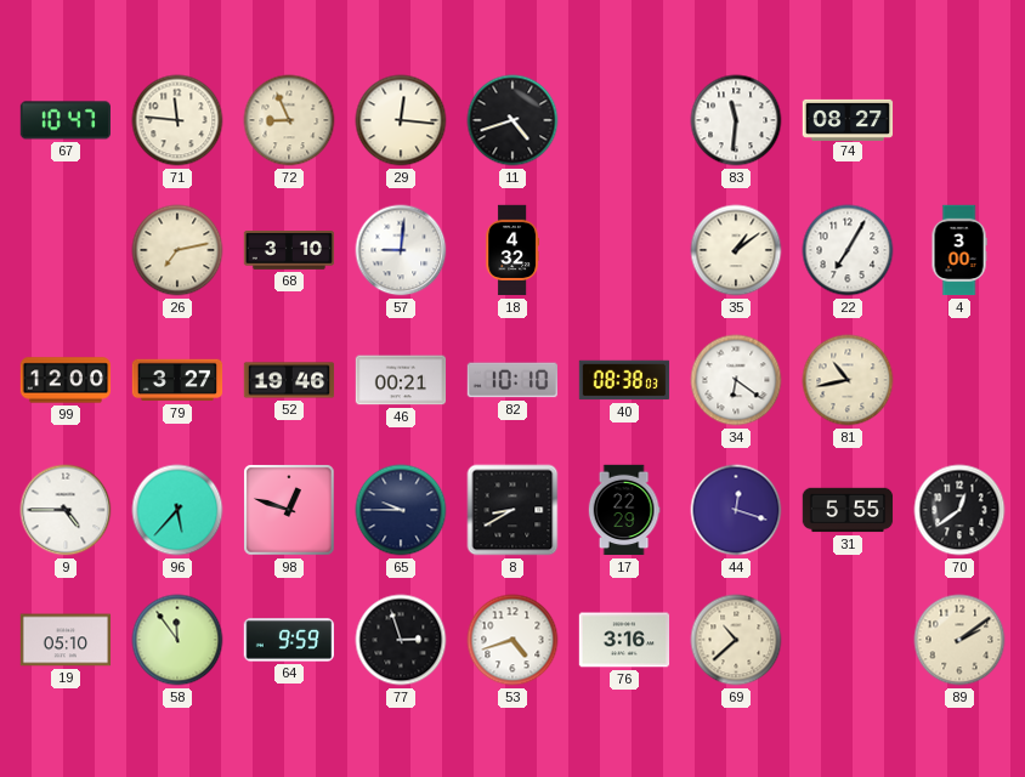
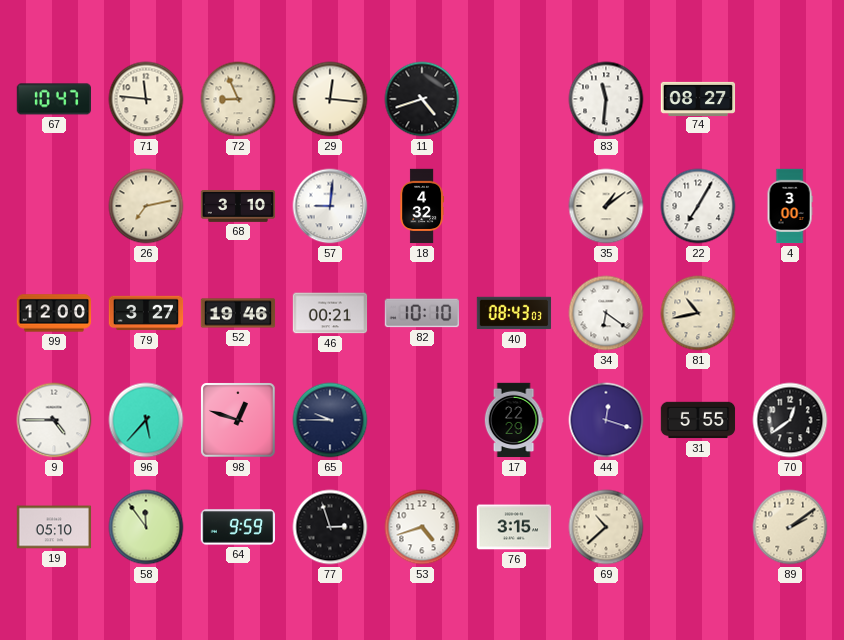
40: 08:38 -> 08:43
8: 8:40 -> none
76: 3:16 -> 3:15
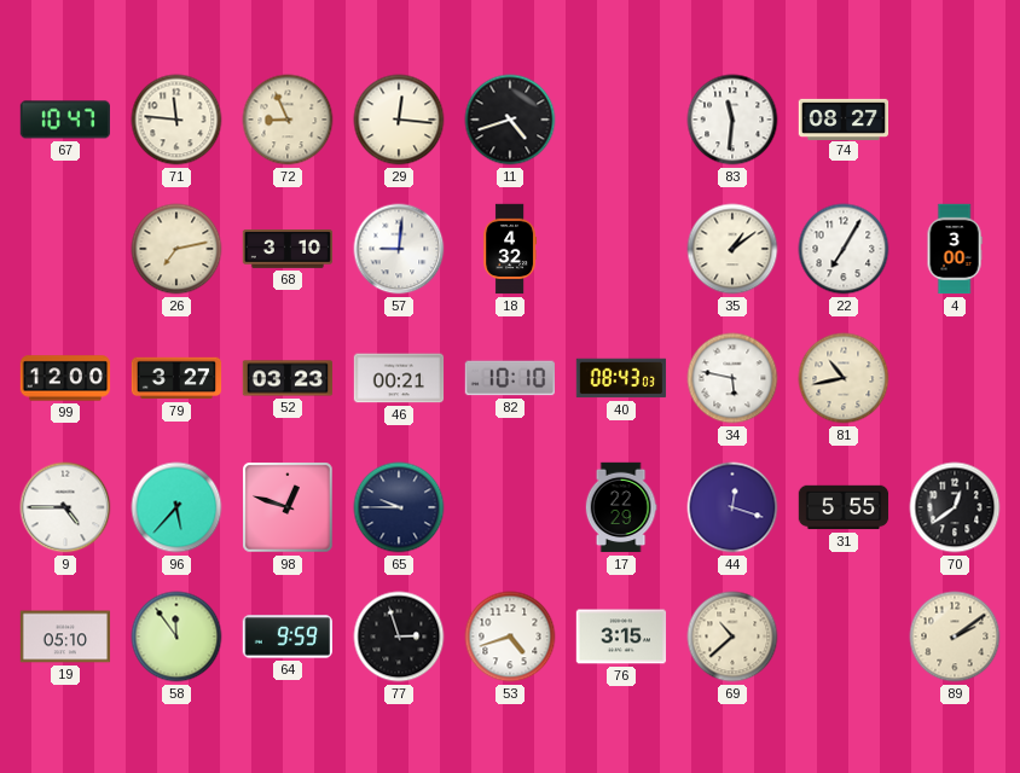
52: 19:46 -> 03:23
34: 6:21 -> 5:47
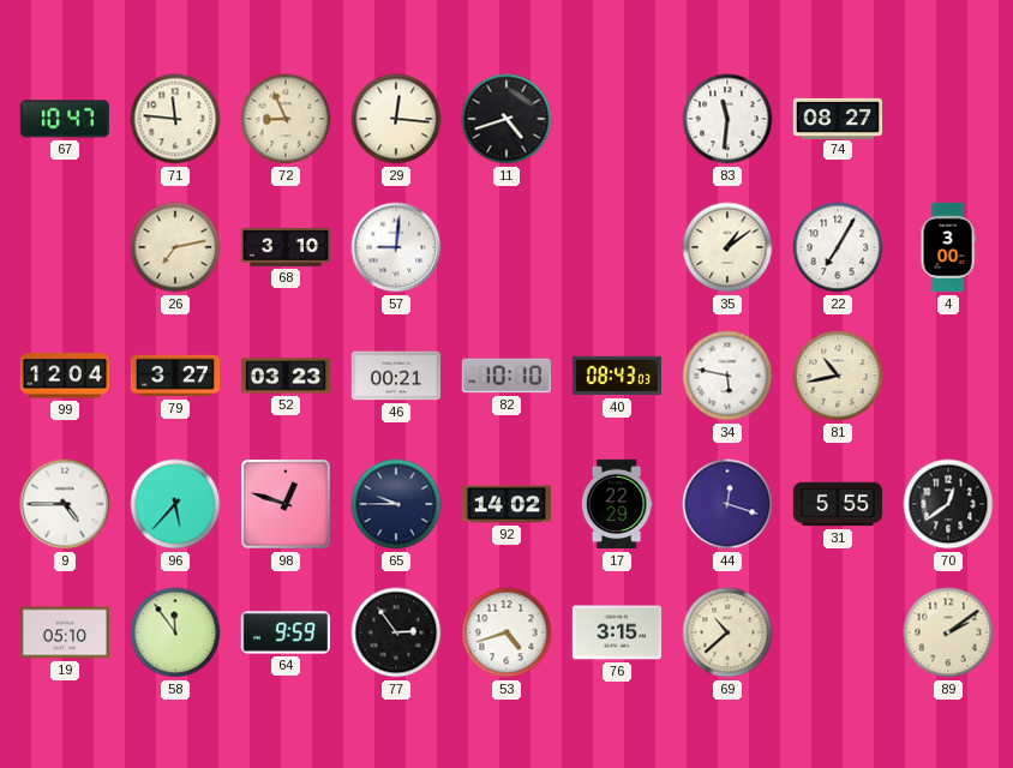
18: 4:32 -> none
99: 12:00 -> 12:04
92: none -> 14:02
77: 2:57 -> 2:54
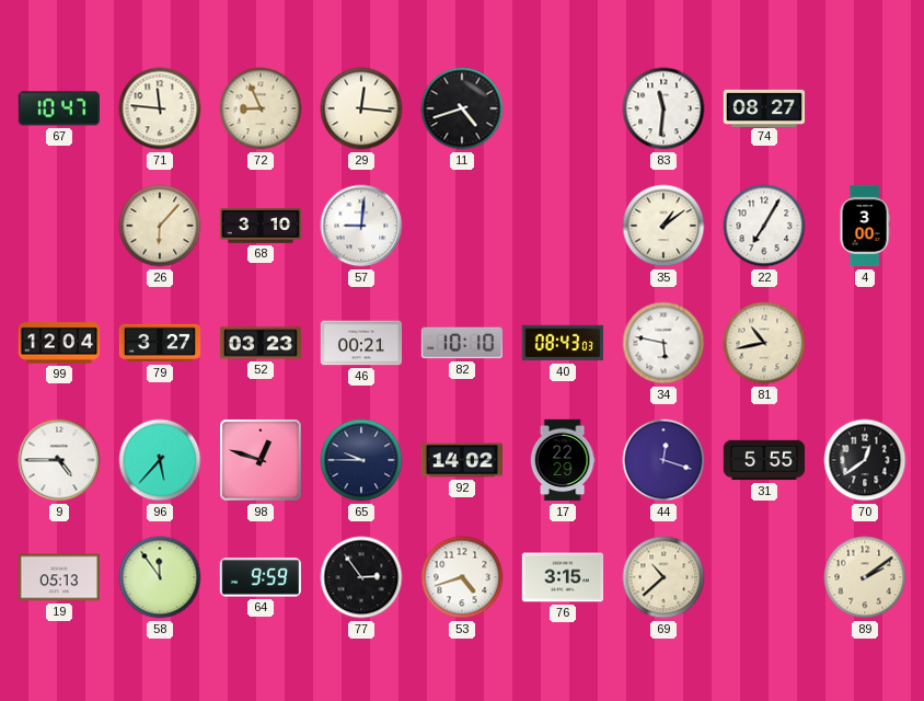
26: 7:13 -> 6:07
19: 05:10 -> 05:13
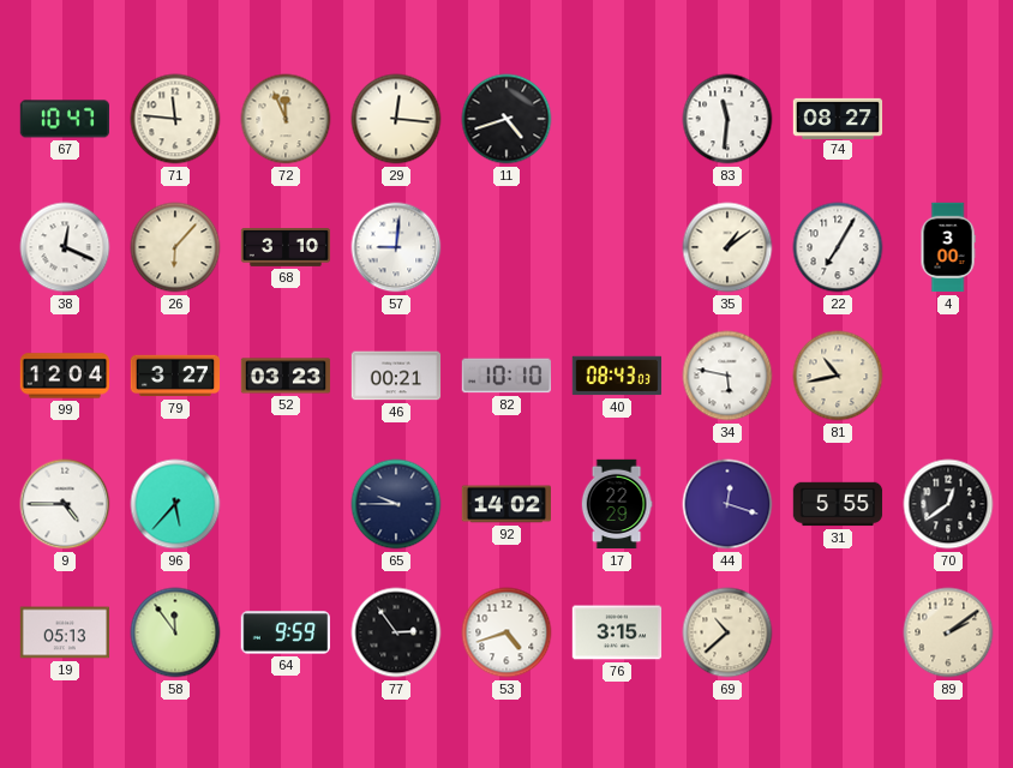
72: 8:56 -> 11:56
38: none -> 12:19
98: 12:48 -> none
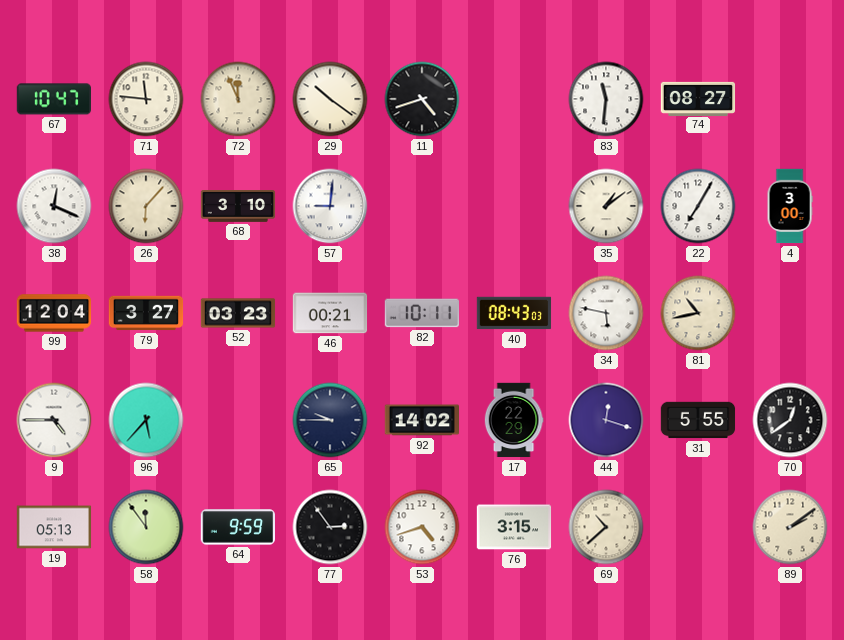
29: 12:16 -> 10:21
82: 10:10 -> 10:11
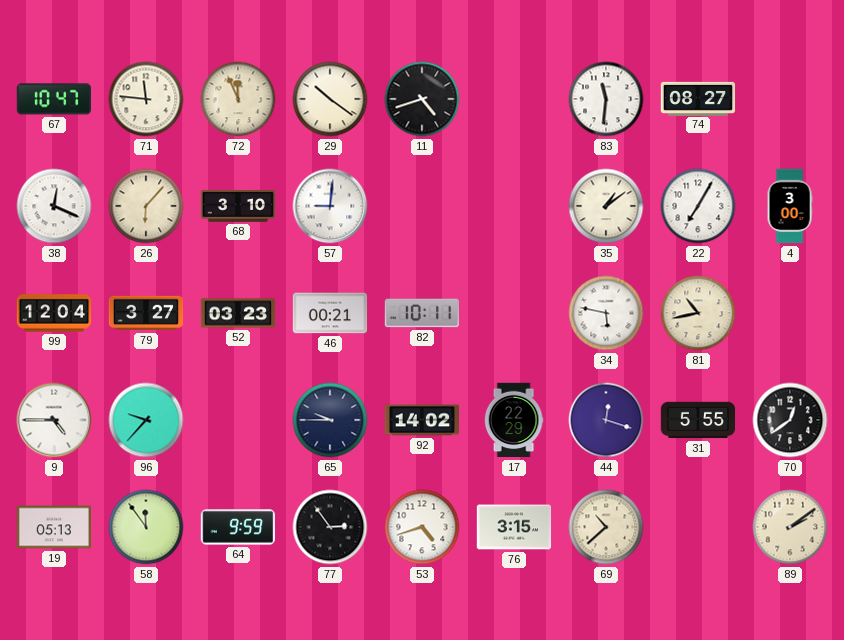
40: 08:43 -> none
96: 5:37 -> 9:37
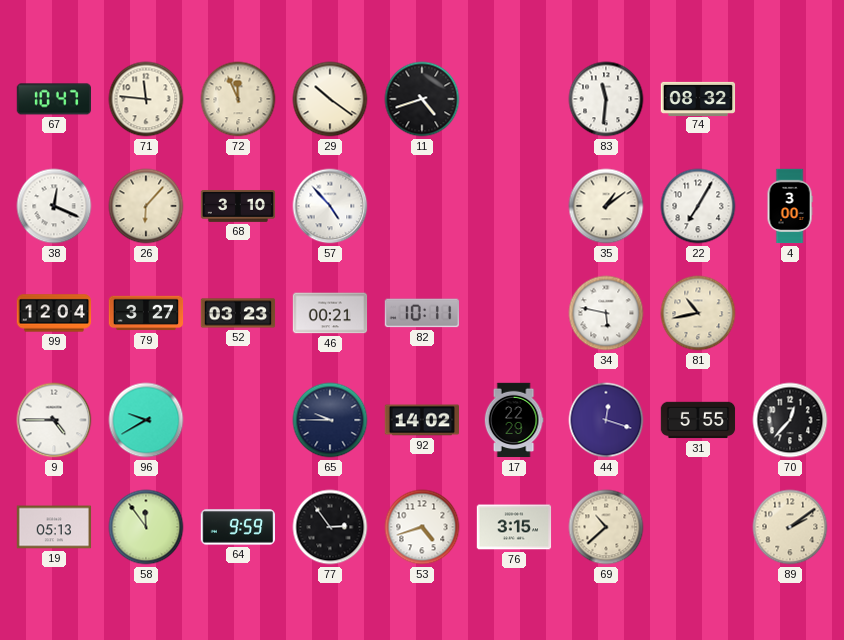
74: 08:27 -> 08:32
57: 9:01 -> 4:53
96: 9:37 -> 9:40
70: 12:39 -> 12:37
